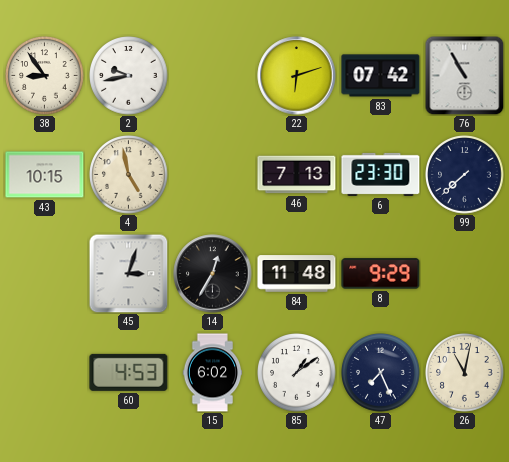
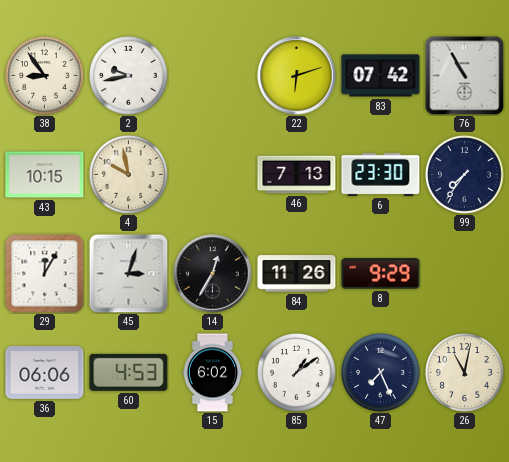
4: 4:58 -> 9:58
99: 7:38 -> 7:36
29: none -> 12:05
84: 11:48 -> 11:26
36: none -> 06:06
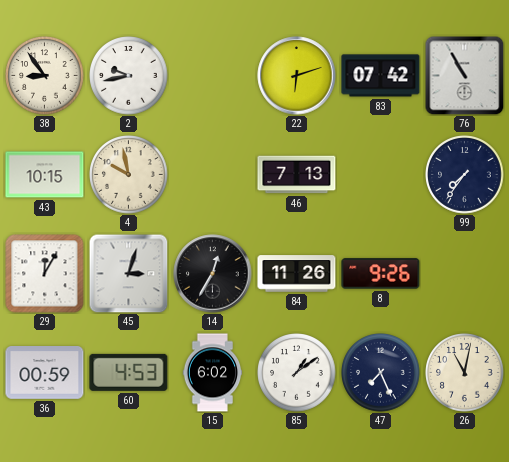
6: 23:30 -> none
8: 9:29 -> 9:26
36: 06:06 -> 00:59
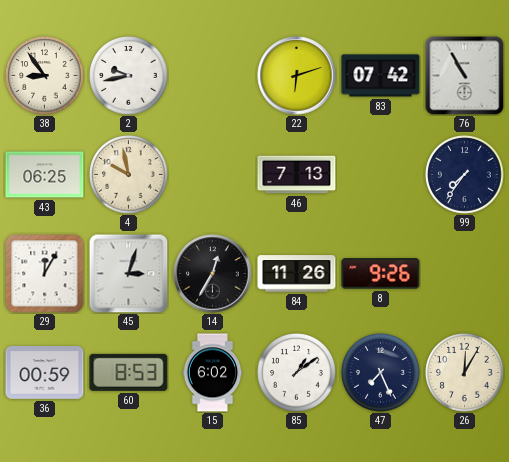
43: 10:15 -> 06:25
60: 4:53 -> 8:53
26: 11:02 -> 12:05
